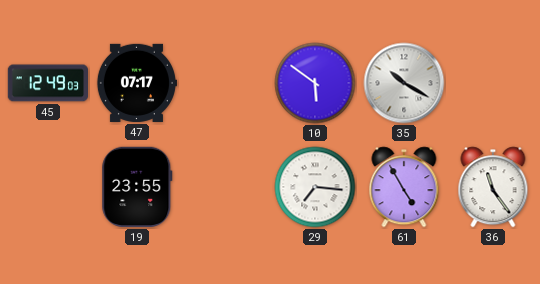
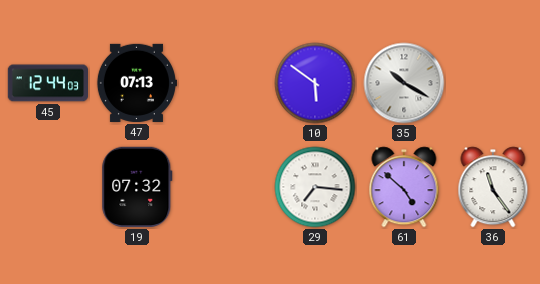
45: 12:49 -> 12:44
47: 07:17 -> 07:13
19: 23:55 -> 07:32
61: 4:55 -> 4:52
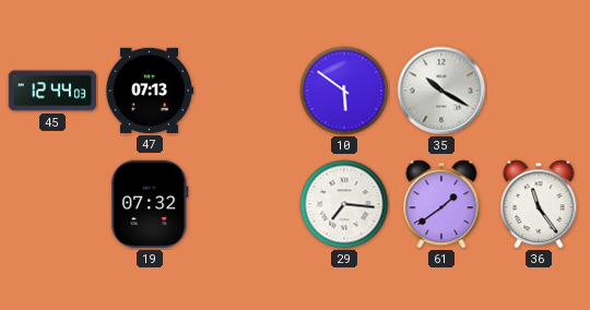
61: 4:52 -> 1:39
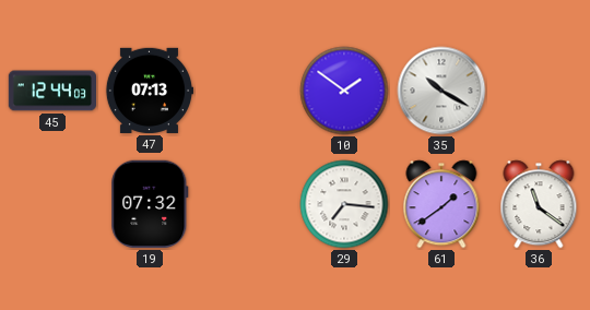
10: 5:51 -> 1:51
36: 11:24 -> 11:21
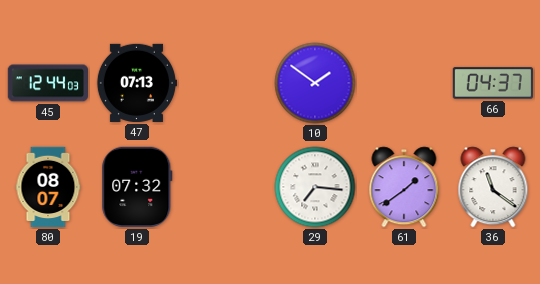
35: 10:20 -> none
66: none -> 04:37
80: none -> 08:07
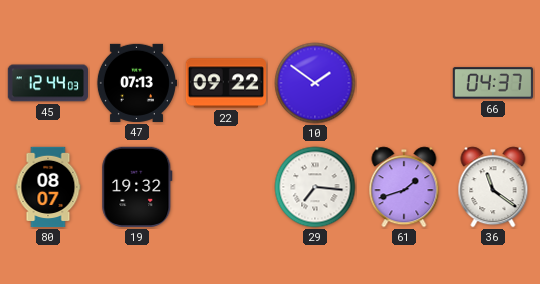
22: none -> 09:22
19: 07:32 -> 19:32
61: 1:39 -> 1:42
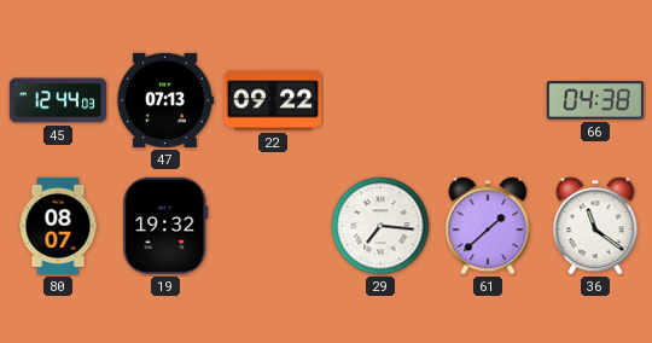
10: 1:51 -> none
66: 04:37 -> 04:38
61: 1:42 -> 1:38
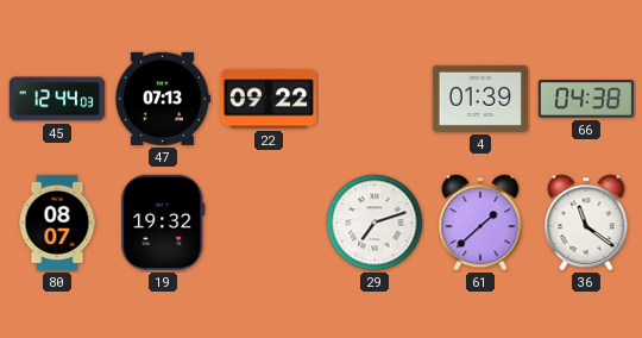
4: none -> 01:39
29: 7:16 -> 7:12
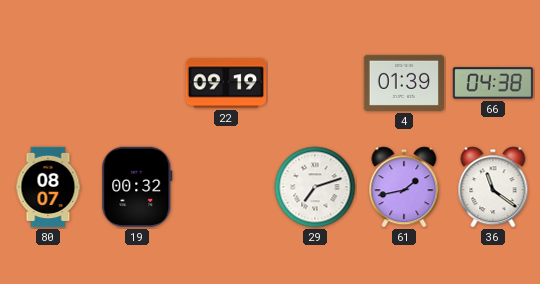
45: 12:44 -> none
47: 07:13 -> none
22: 09:22 -> 09:19
19: 19:32 -> 00:32
61: 1:38 -> 1:43
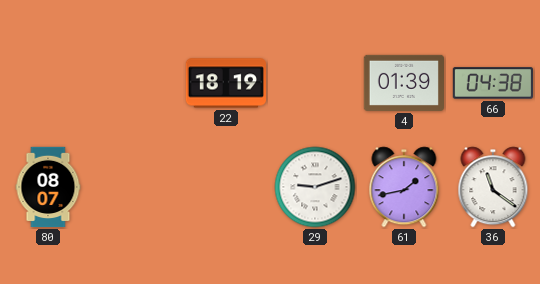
22: 09:19 -> 18:19
19: 00:32 -> none
29: 7:12 -> 9:12
